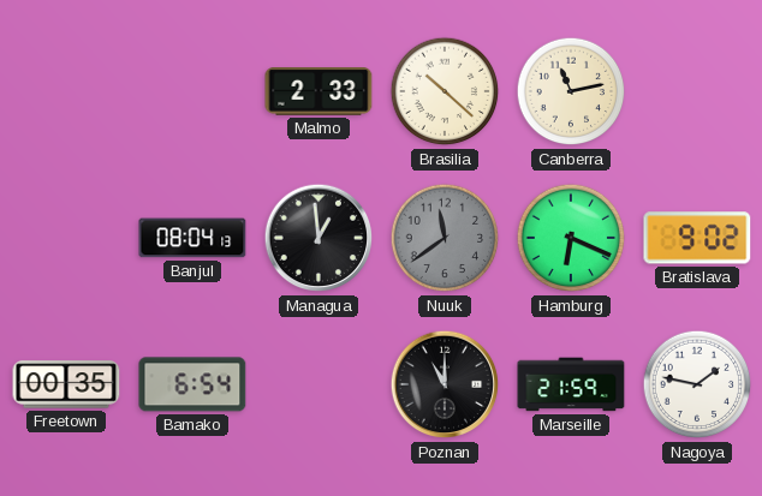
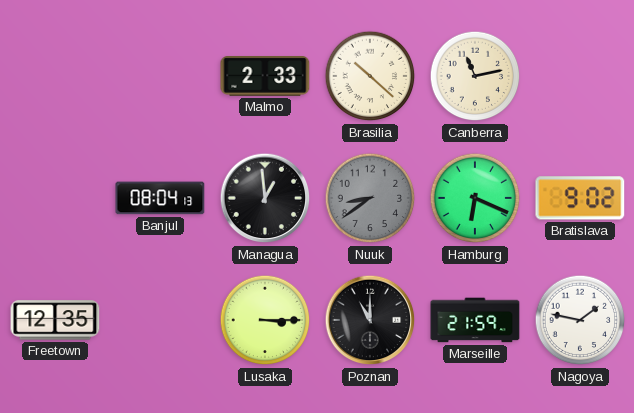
Nuuk: 11:39 -> 8:39
Freetown: 00:35 -> 12:35
Bamako: 6:54 -> none
Lusaka: none -> 3:15
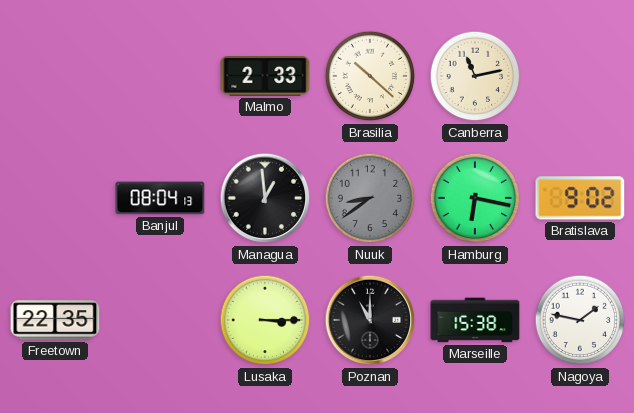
Hamburg: 6:19 -> 6:17
Freetown: 12:35 -> 22:35
Marseille: 21:59 -> 15:38
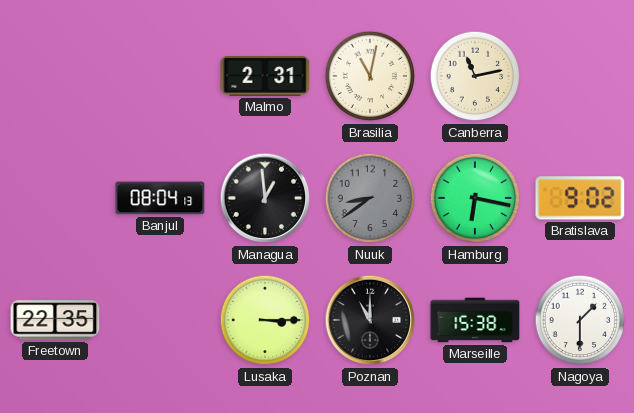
Malmo: 2:33 -> 2:31
Brasilia: 10:22 -> 11:02
Nagoya: 1:47 -> 1:30
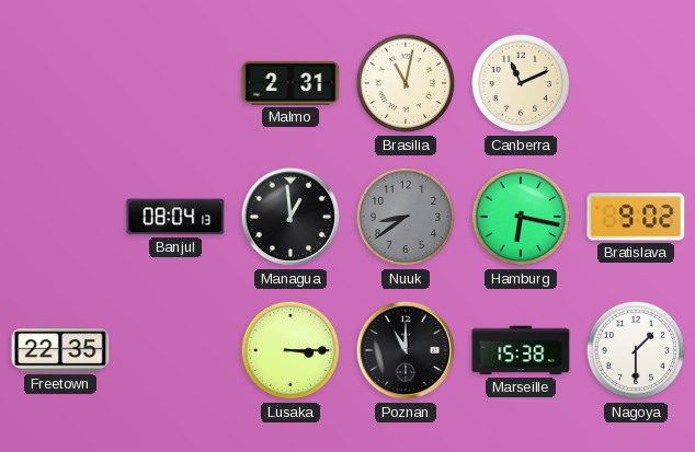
Canberra: 11:13 -> 11:11
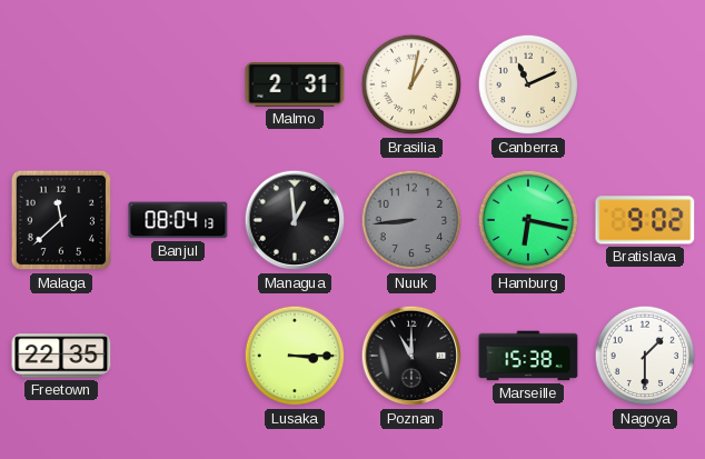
Brasilia: 11:02 -> 1:02
Malaga: none -> 11:38
Nuuk: 8:39 -> 8:44
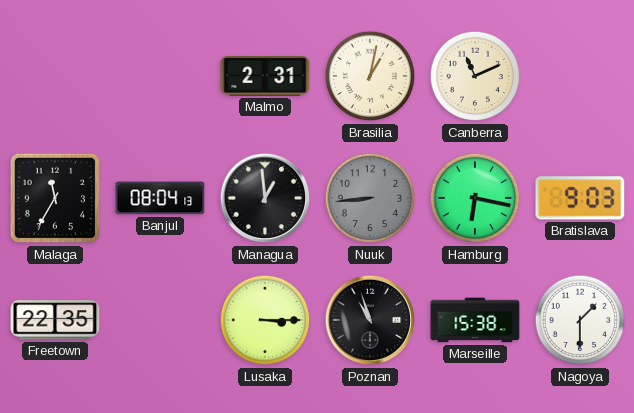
Malaga: 11:38 -> 11:35
Bratislava: 9:02 -> 9:03
Poznan: 11:00 -> 10:57
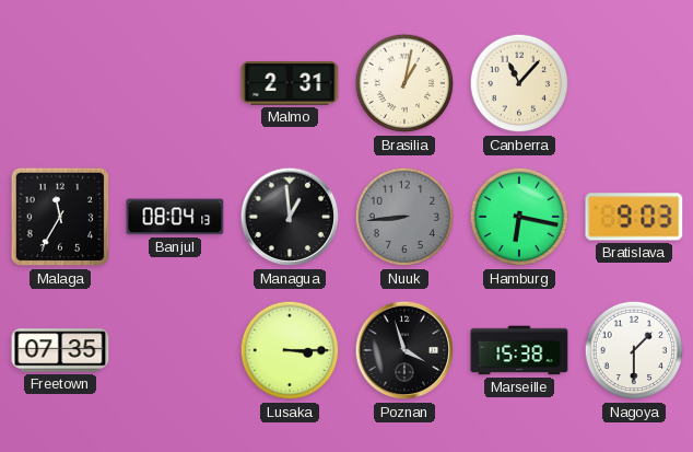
Canberra: 11:11 -> 11:07
Freetown: 22:35 -> 07:35
Poznan: 10:57 -> 3:57
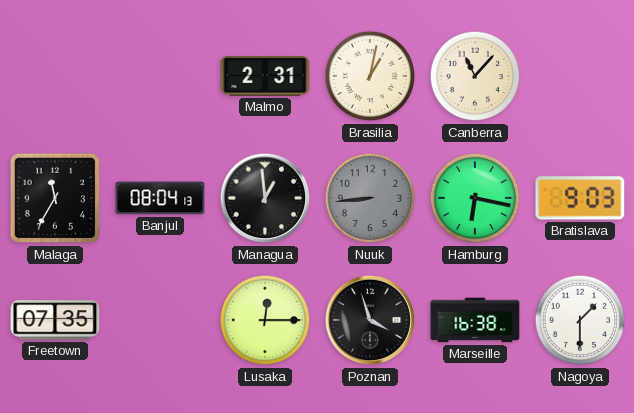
Lusaka: 3:15 -> 12:15
Marseille: 15:38 -> 16:38
